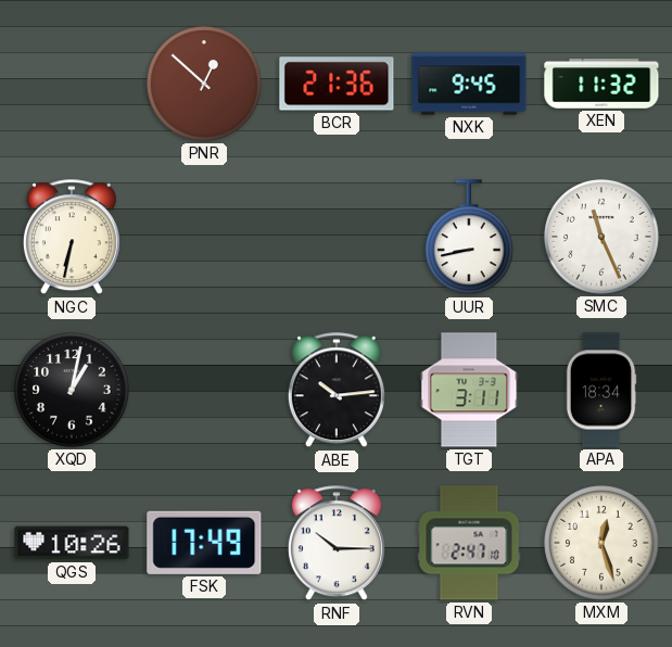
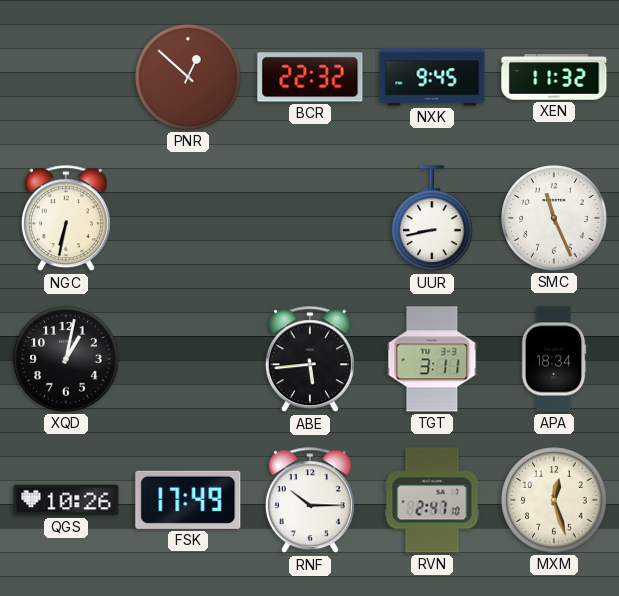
BCR: 21:36 -> 22:32
ABE: 10:14 -> 5:44
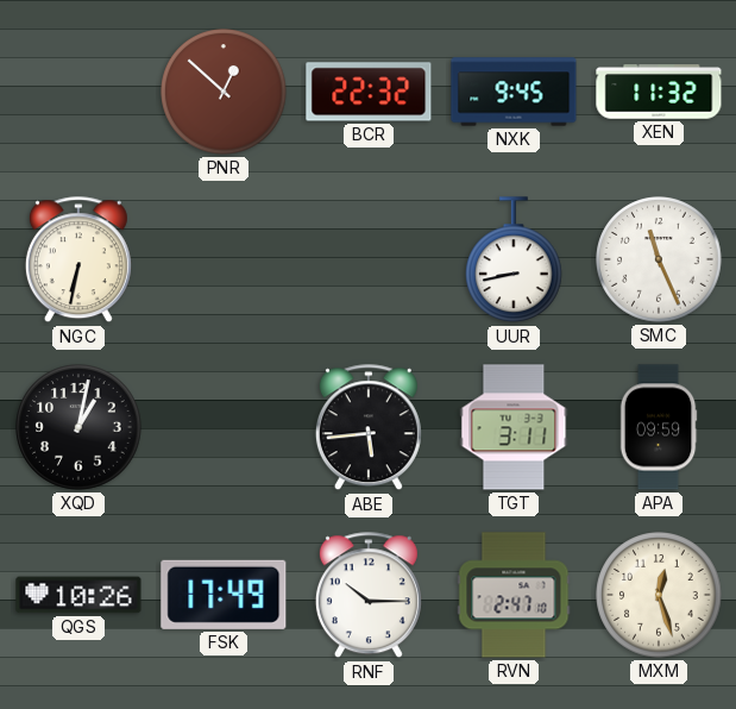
APA: 18:34 -> 09:59
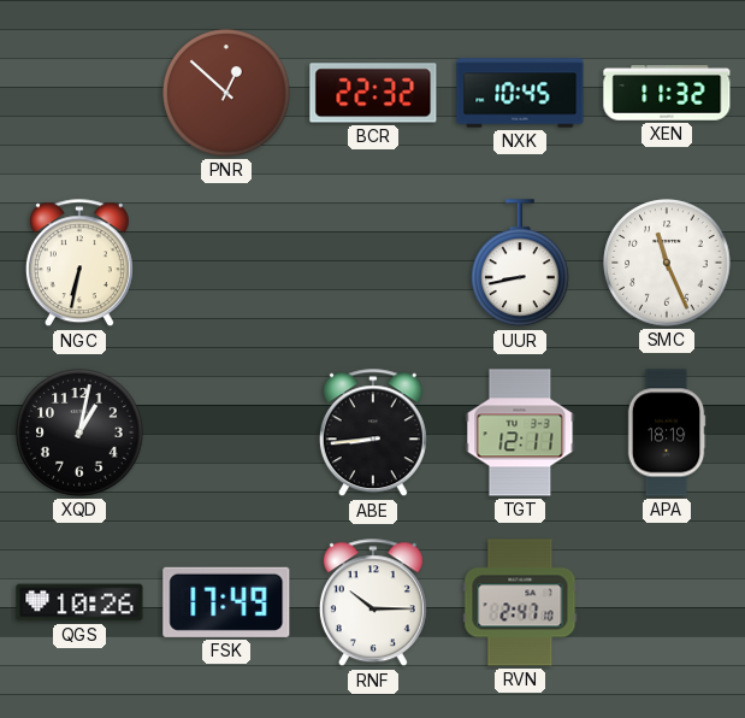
NXK: 9:45 -> 10:45
ABE: 5:44 -> 8:44
TGT: 3:11 -> 12:11
APA: 09:59 -> 18:19
MXM: 12:27 -> none
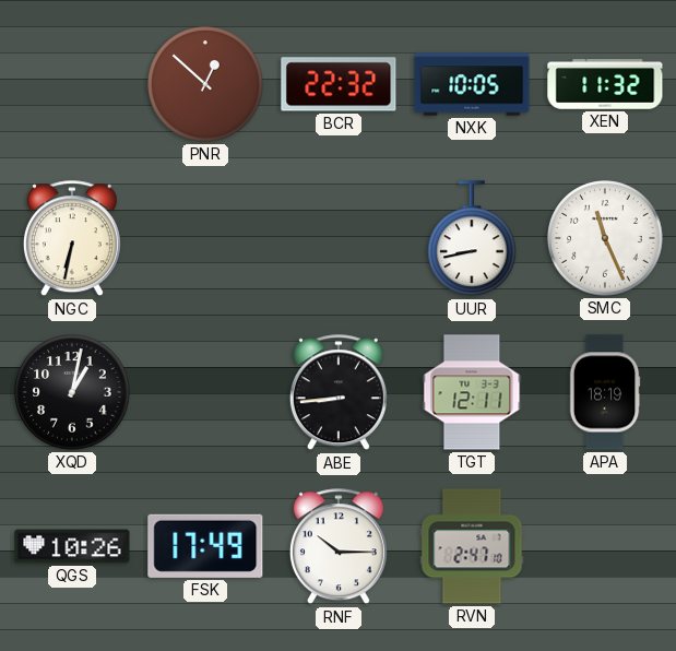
NXK: 10:45 -> 10:05
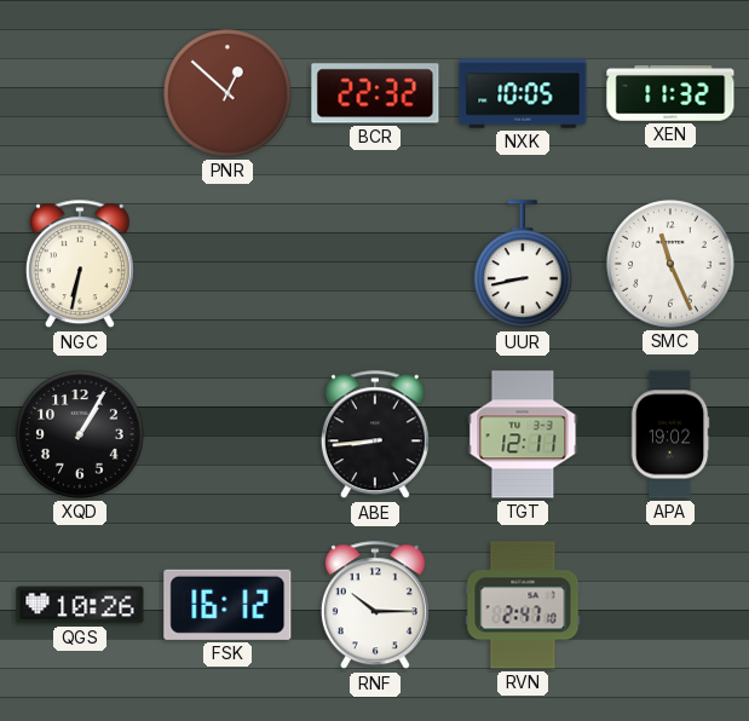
XQD: 1:02 -> 1:05
APA: 18:19 -> 19:02
FSK: 17:49 -> 16:12
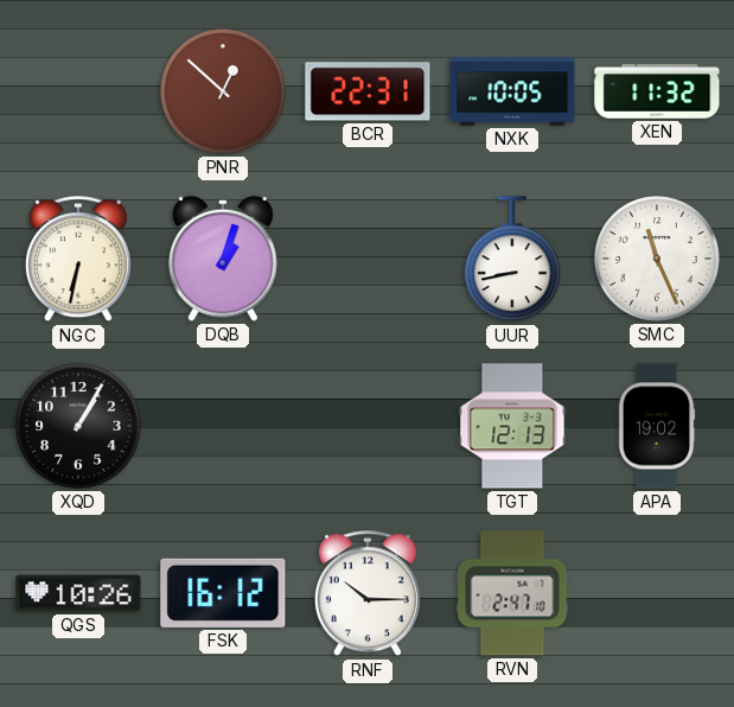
BCR: 22:32 -> 22:31
DQB: none -> 1:03
ABE: 8:44 -> none
TGT: 12:11 -> 12:13
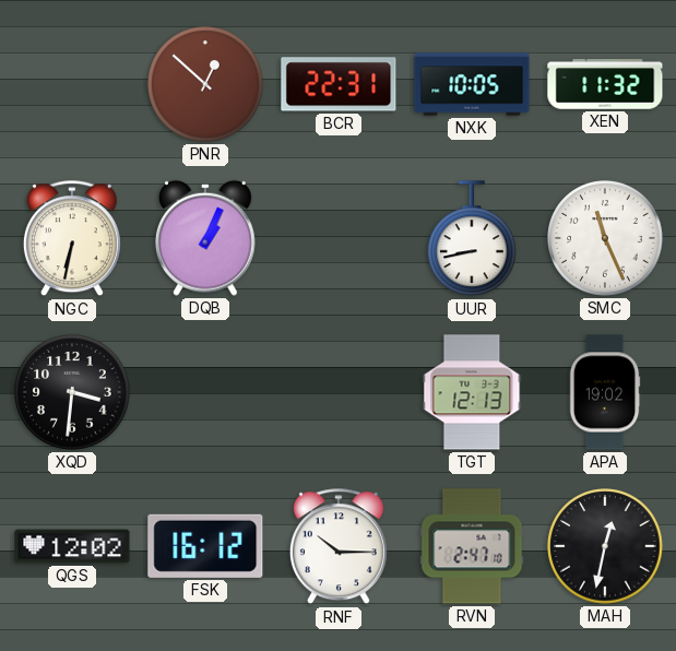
DQB: 1:03 -> 1:04
XQD: 1:05 -> 3:31
QGS: 10:26 -> 12:02
MAH: none -> 12:32
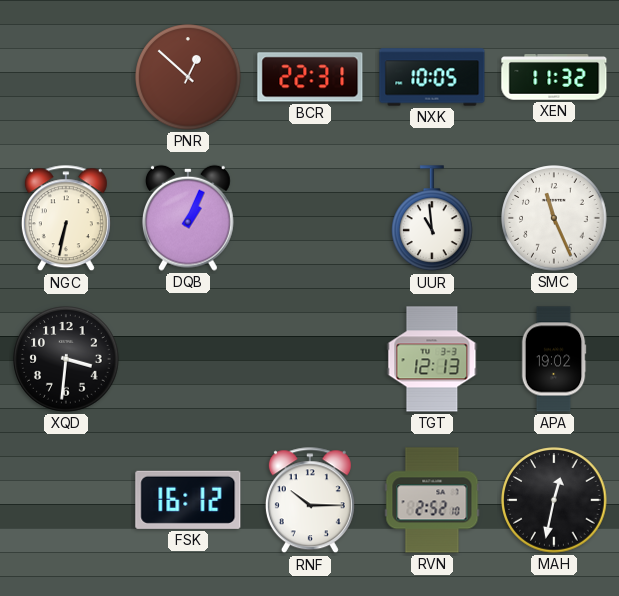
UUR: 8:43 -> 10:59
QGS: 12:02 -> none
RVN: 2:47 -> 2:52
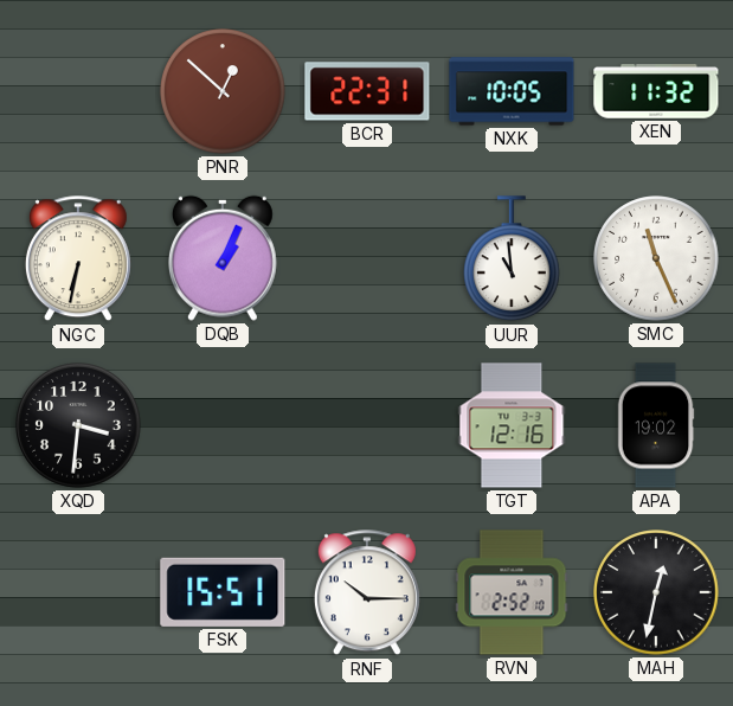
TGT: 12:13 -> 12:16
FSK: 16:12 -> 15:51
